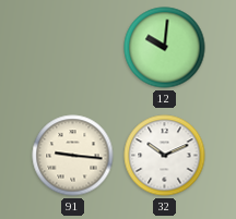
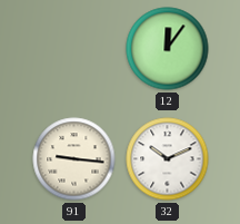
12: 10:01 -> 12:06
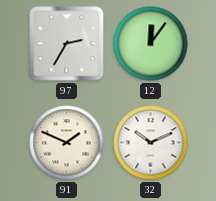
97: none -> 2:35
91: 9:16 -> 1:49
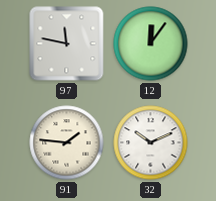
97: 2:35 -> 11:47
91: 1:49 -> 1:46
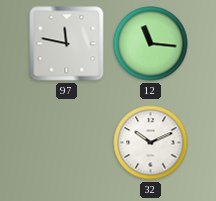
12: 12:06 -> 11:16
91: 1:46 -> none
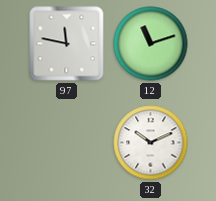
12: 11:16 -> 11:12
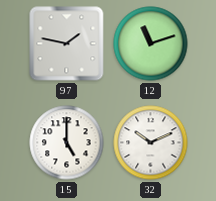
97: 11:47 -> 1:47
15: none -> 5:00
